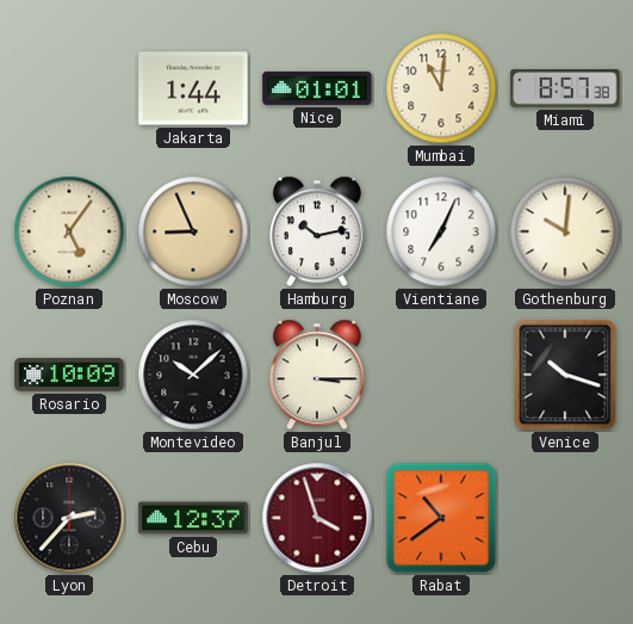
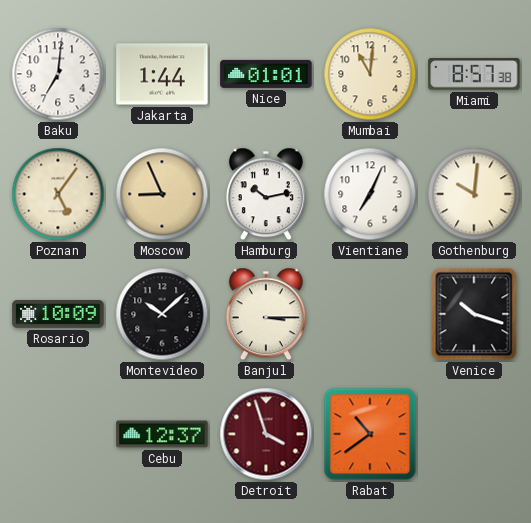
Baku: none -> 7:01
Lyon: 2:37 -> none
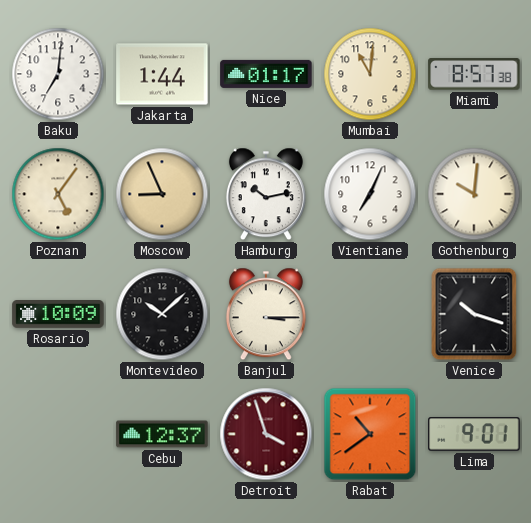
Nice: 01:01 -> 01:17
Lima: none -> 9:01
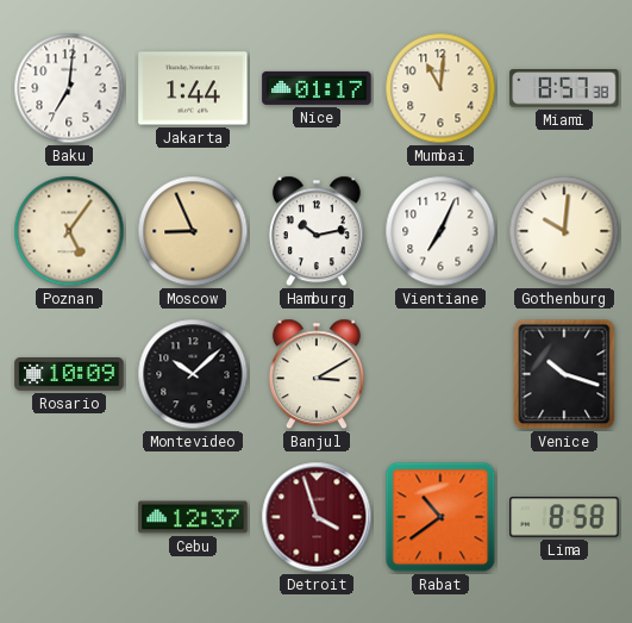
Banjul: 3:15 -> 3:10
Lima: 9:01 -> 8:58
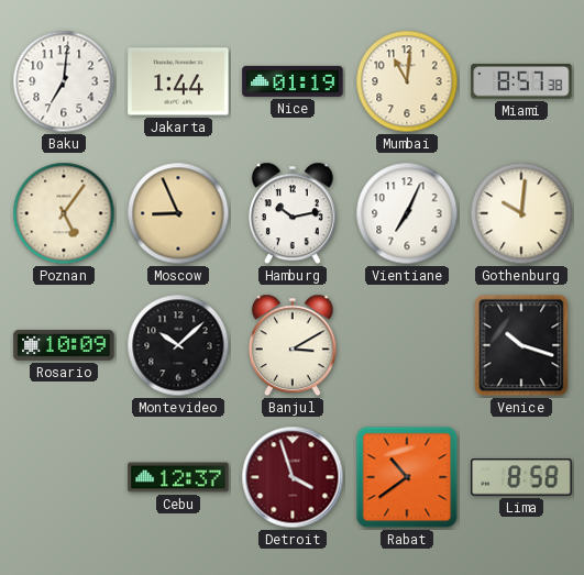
Nice: 01:17 -> 01:19
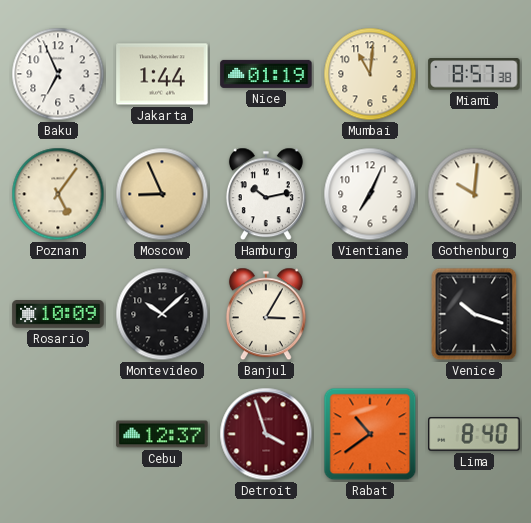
Baku: 7:01 -> 6:56
Banjul: 3:10 -> 3:05
Lima: 8:58 -> 8:40
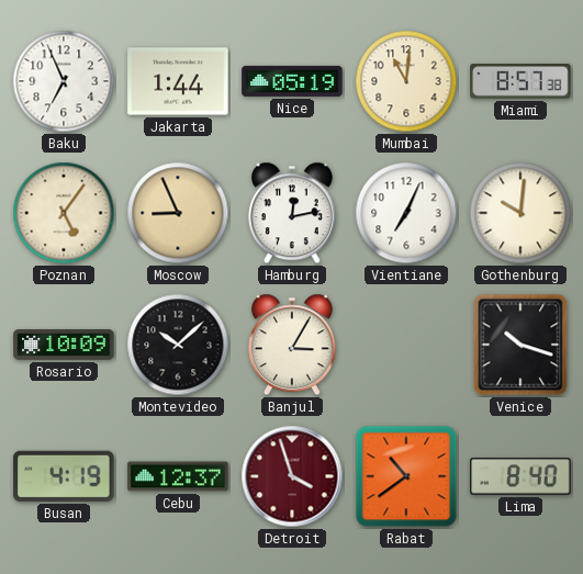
Nice: 01:19 -> 05:19
Hamburg: 10:13 -> 12:13
Busan: none -> 4:19
